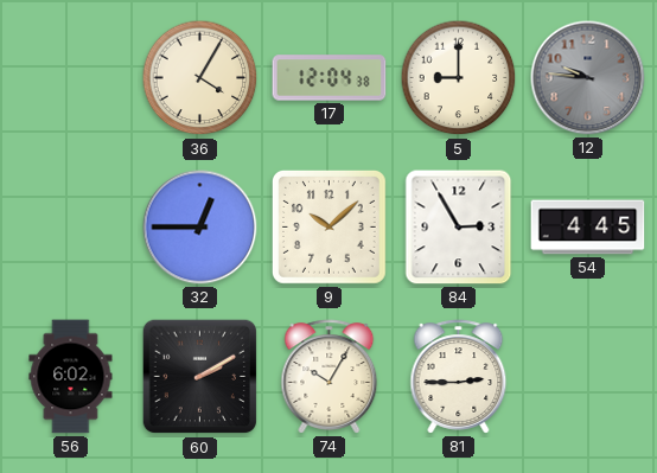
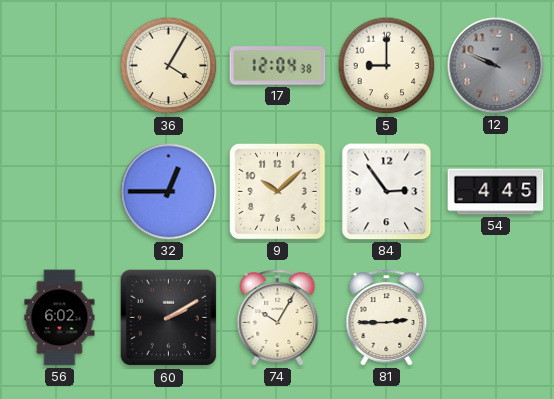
12: 9:46 -> 9:49
84: 2:55 -> 2:54
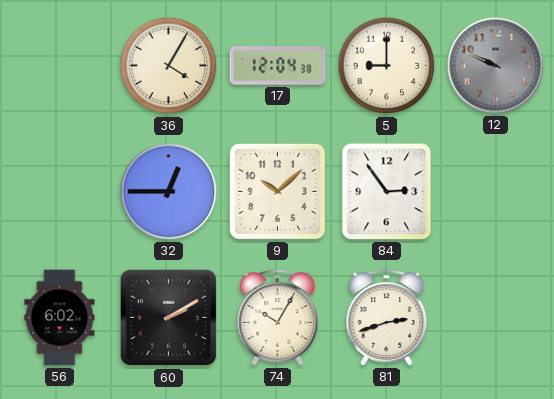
54: 4:45 -> none
81: 2:45 -> 2:42
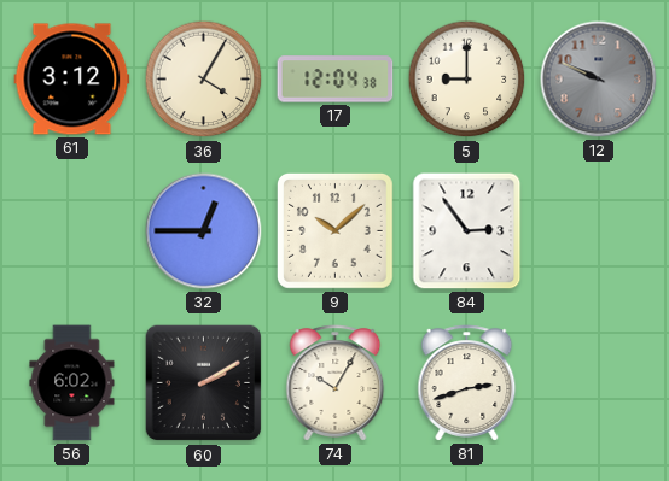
61: none -> 3:12
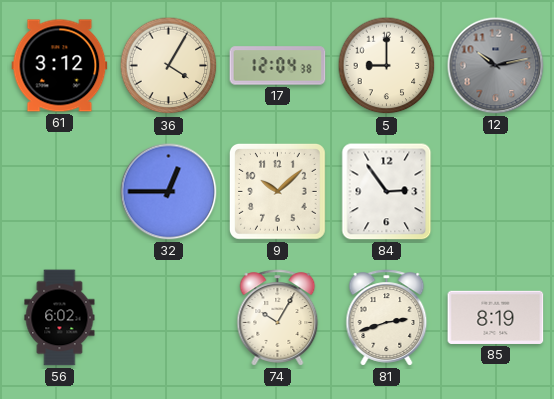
12: 9:49 -> 10:13
60: 2:10 -> none
85: none -> 8:19
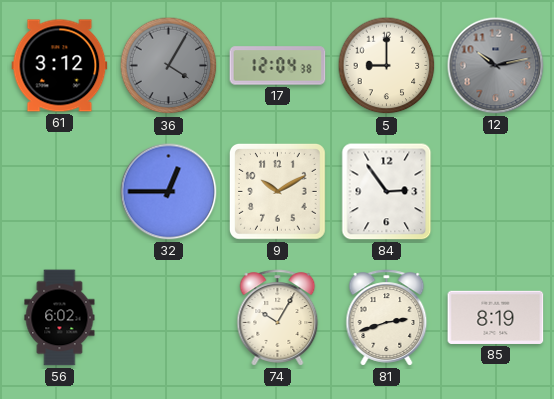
36 dial: cream -> grey
9: 10:08 -> 10:10
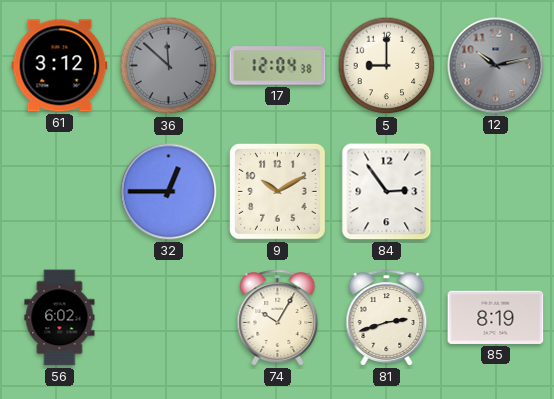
36: 4:05 -> 11:52
